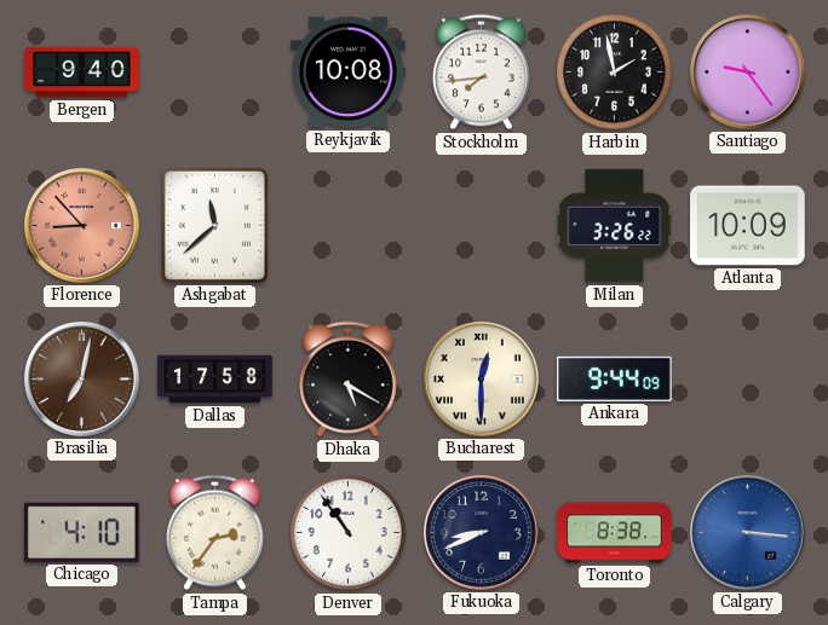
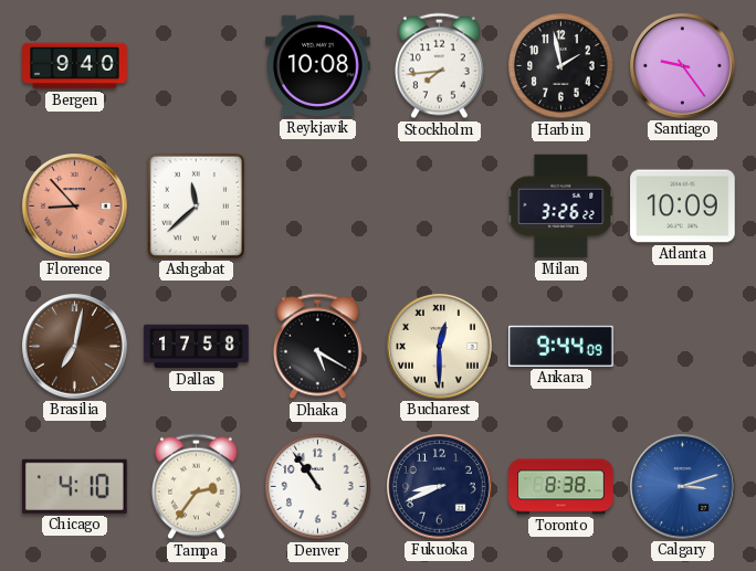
Calgary: 3:16 -> 3:12
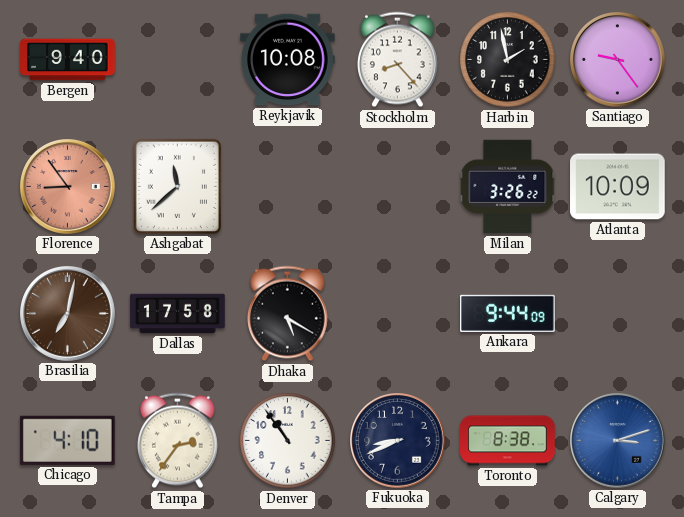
Stockholm: 7:44 -> 8:23
Florence: 8:53 -> 8:54
Bucharest: 12:30 -> none
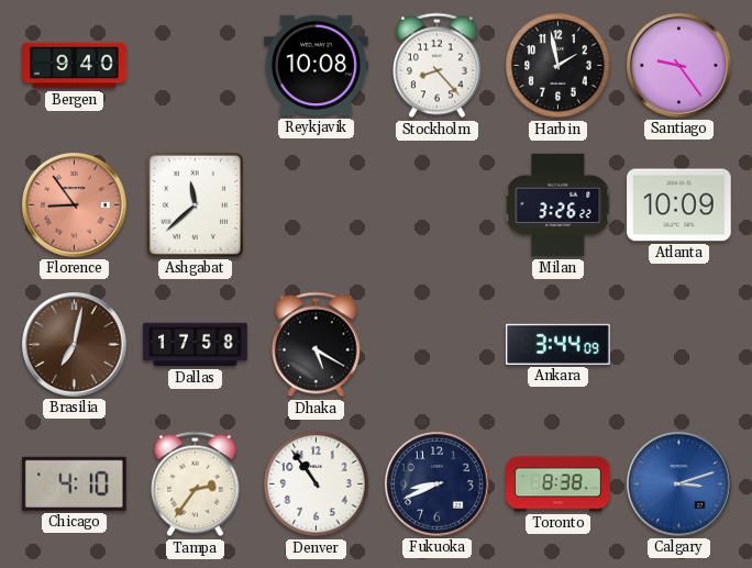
Ankara: 9:44 -> 3:44
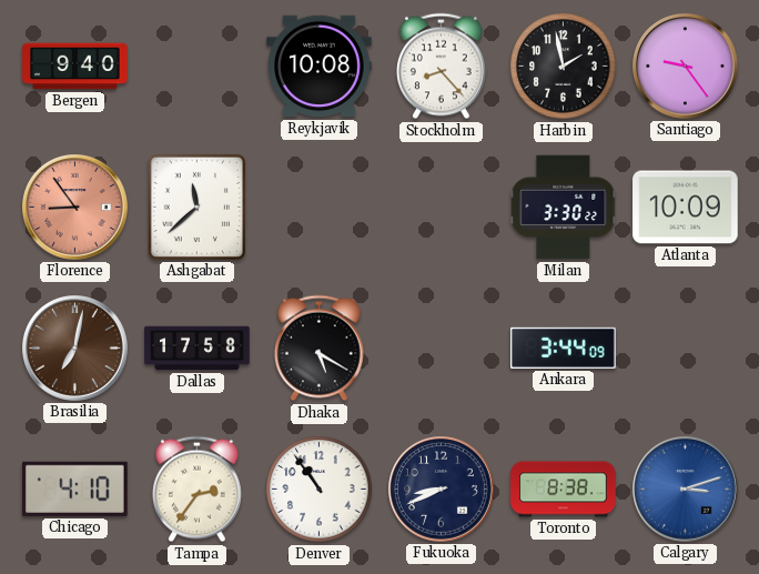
Milan: 3:26 -> 3:30
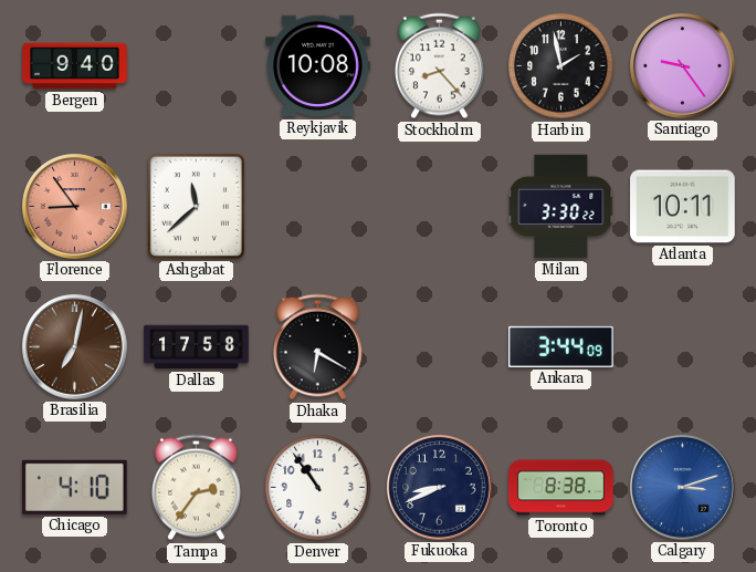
Atlanta: 10:09 -> 10:11
Dhaka: 5:20 -> 6:20
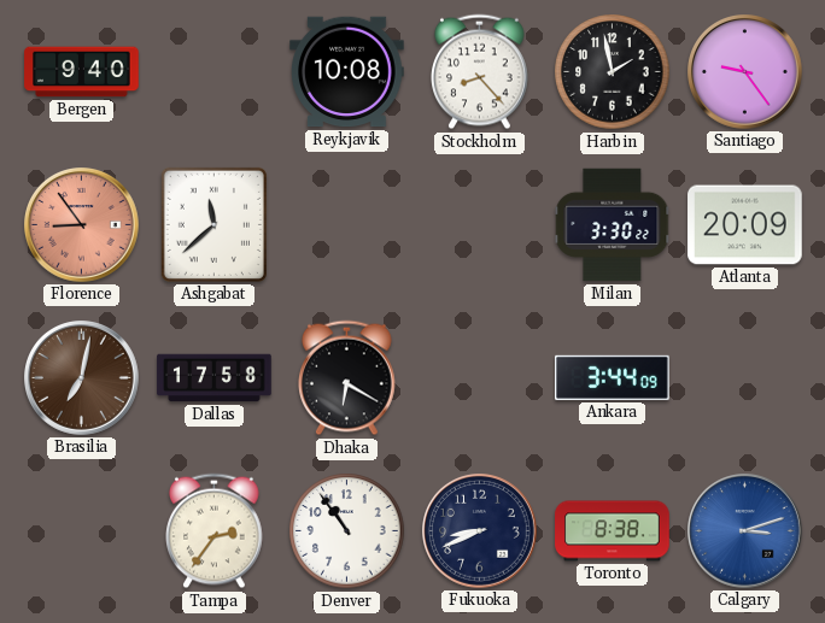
Atlanta: 10:11 -> 20:09
Chicago: 4:10 -> none
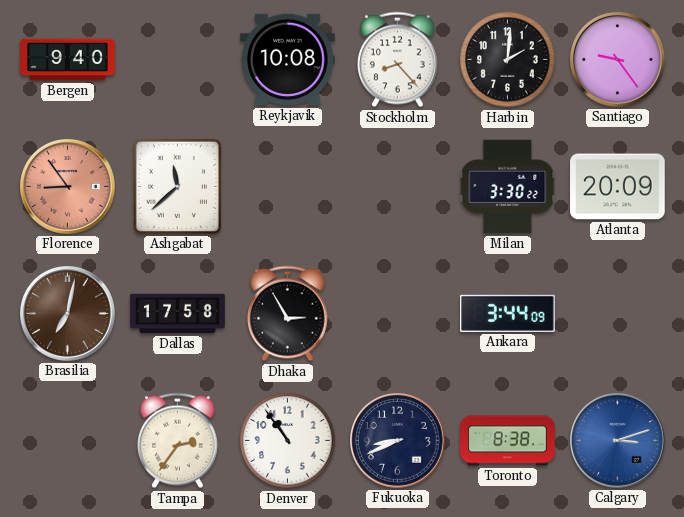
Harbin: 1:58 -> 2:01
Dhaka: 6:20 -> 2:55
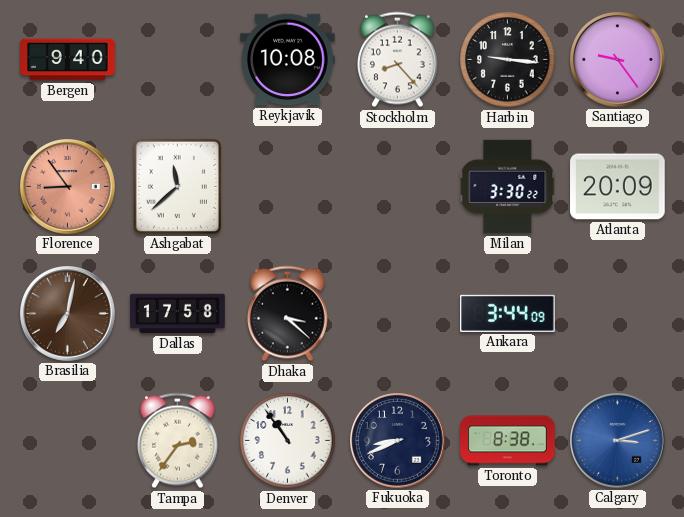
Harbin: 2:01 -> 9:16
Dhaka: 2:55 -> 3:22
